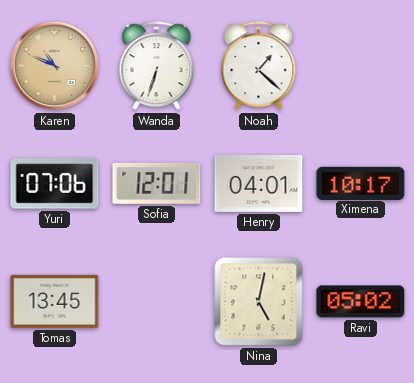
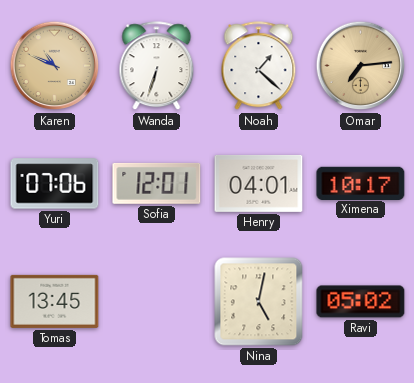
Omar: none -> 7:14
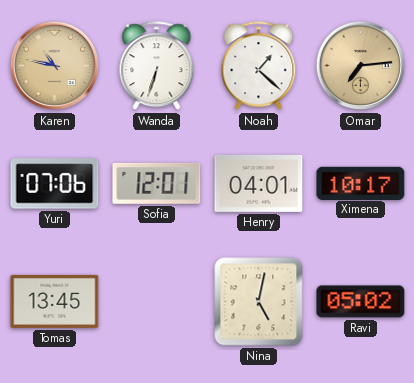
Karen: 10:49 -> 10:47
